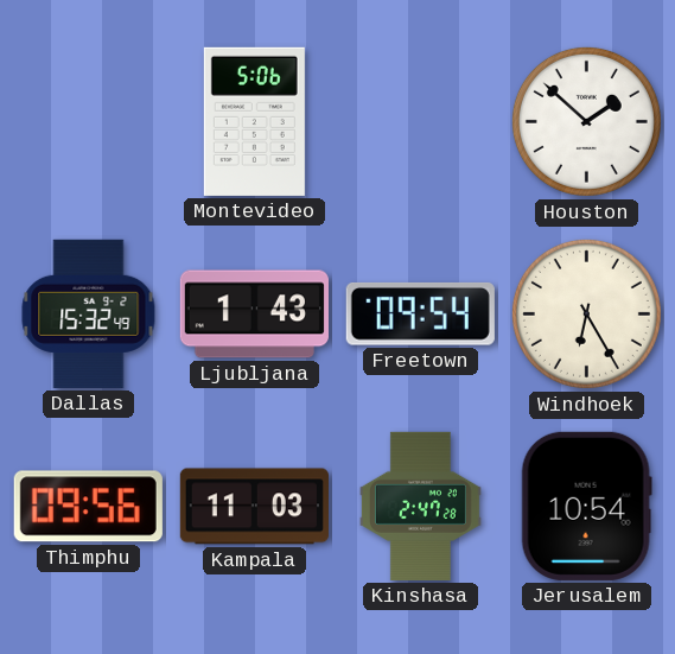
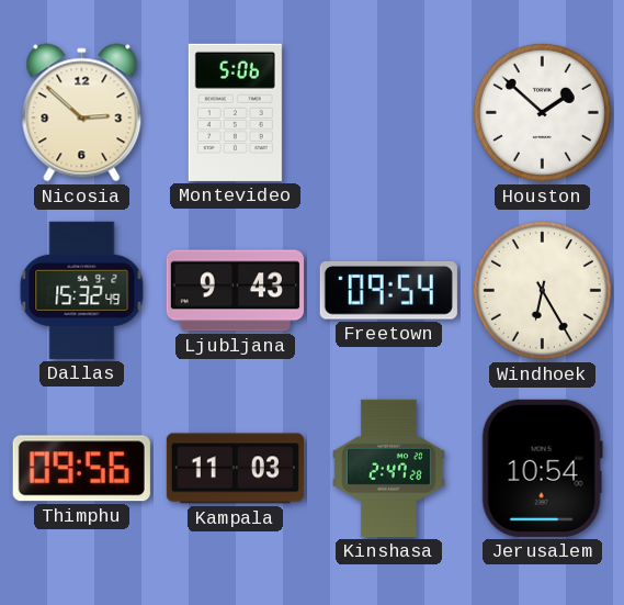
Nicosia: none -> 2:52
Ljubljana: 1:43 -> 9:43
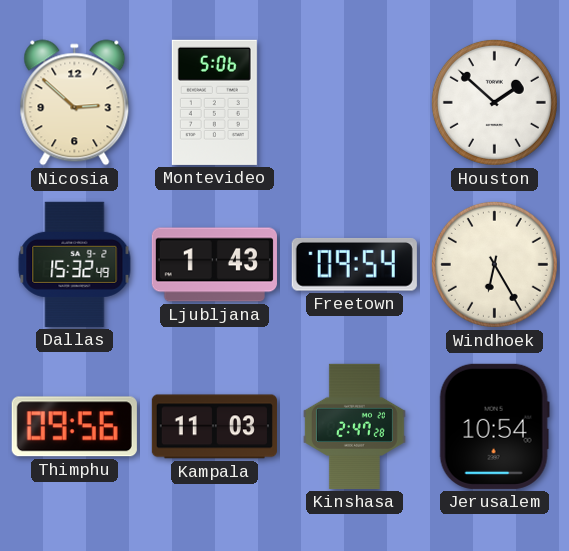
Ljubljana: 9:43 -> 1:43
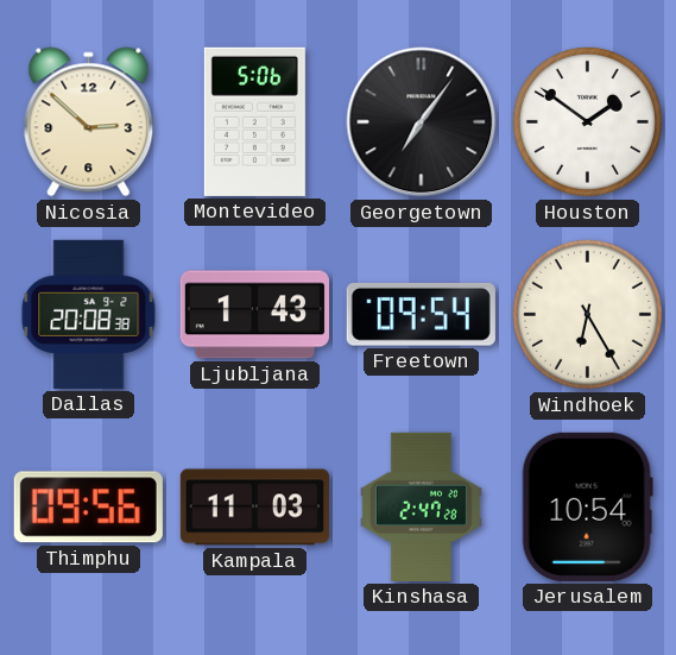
Georgetown: none -> 7:06
Houston: 1:52 -> 1:51
Dallas: 15:32 -> 20:08
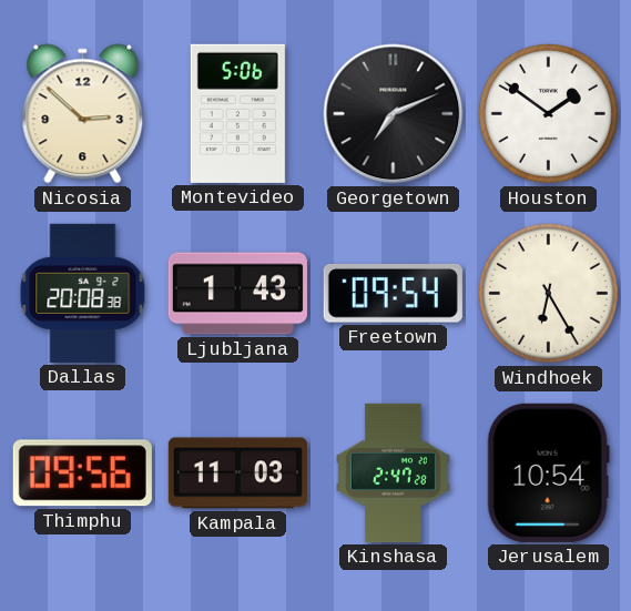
Georgetown: 7:06 -> 7:11
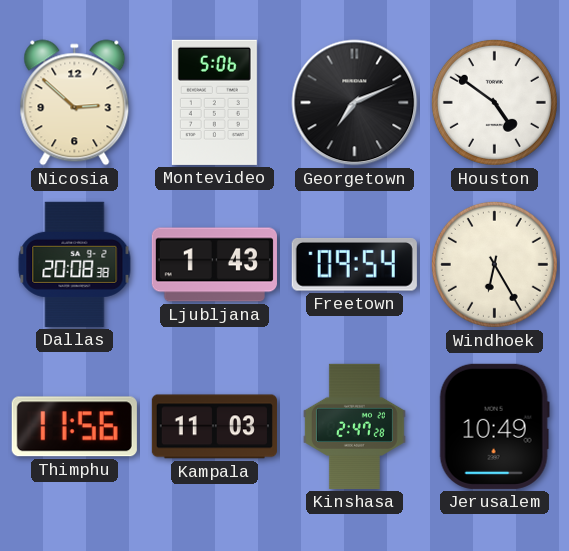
Houston: 1:51 -> 4:51
Thimphu: 09:56 -> 11:56
Jerusalem: 10:54 -> 10:49
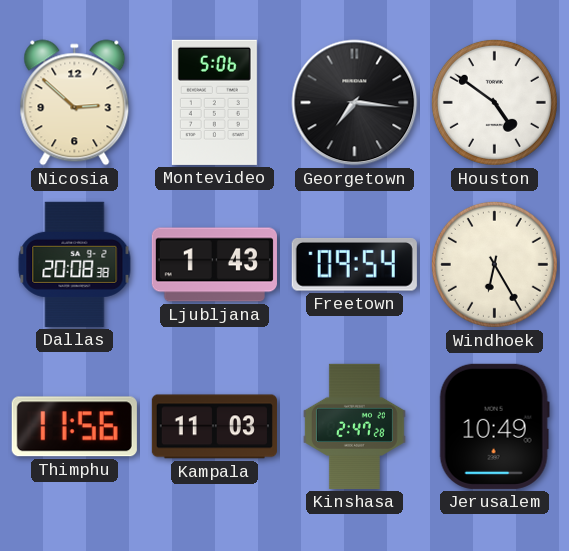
Georgetown: 7:11 -> 7:16
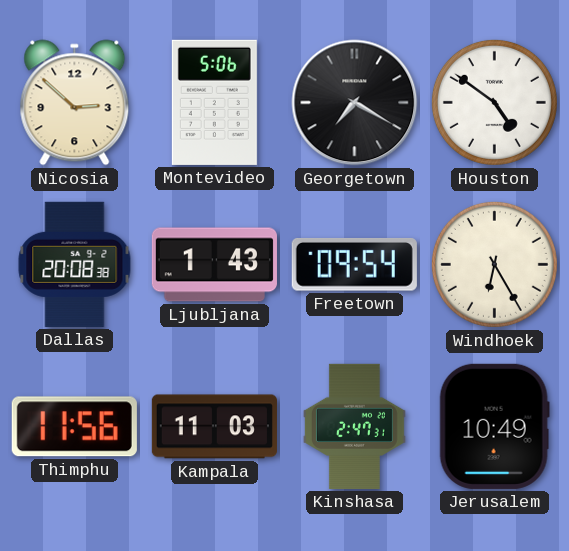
Georgetown: 7:16 -> 7:20
Kinshasa: 2:47:28 -> 2:47:31
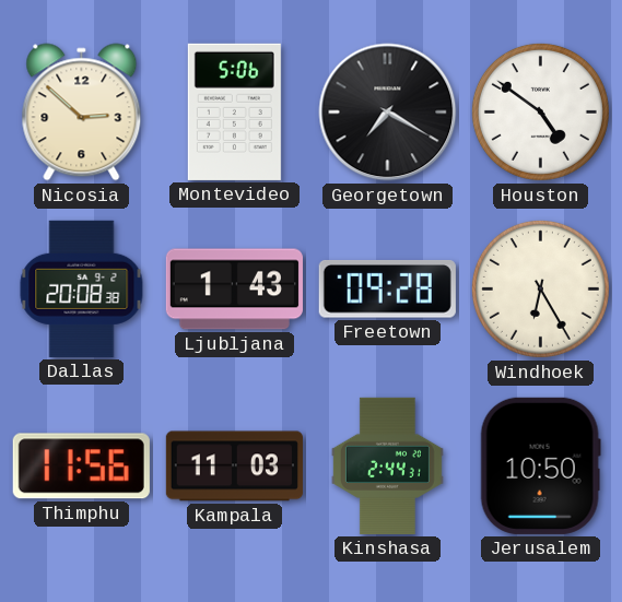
Freetown: 09:54 -> 09:28
Kinshasa: 2:47 -> 2:44
Jerusalem: 10:49 -> 10:50
